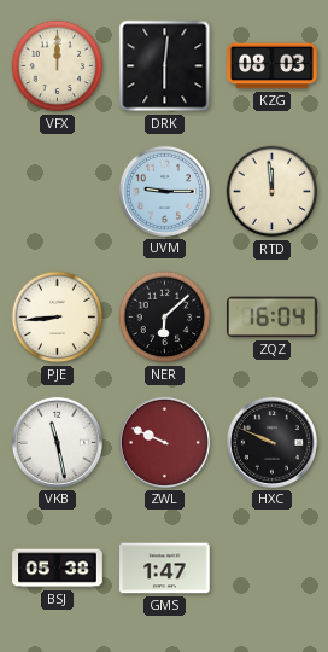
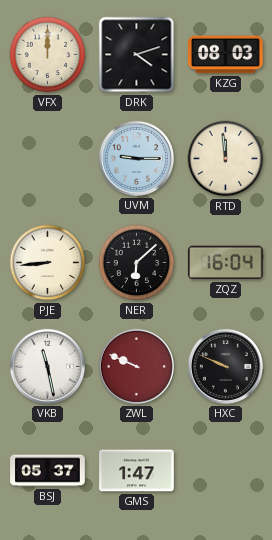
DRK: 6:01 -> 4:12
BSJ: 05:38 -> 05:37
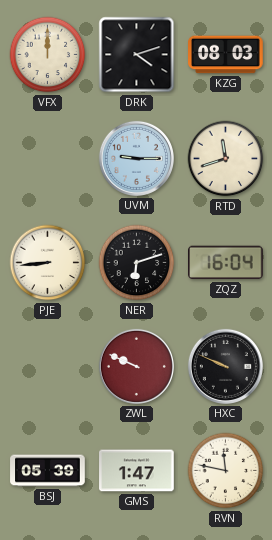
RTD: 11:59 -> 11:42
NER: 6:08 -> 6:12
VKB: 11:28 -> none
BSJ: 05:37 -> 05:39
RVN: none -> 11:47
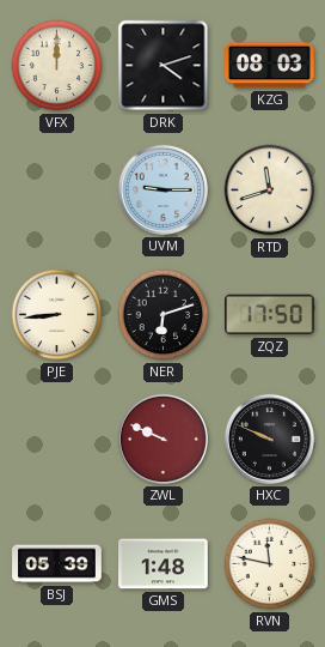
ZQZ: 16:04 -> 17:50
GMS: 1:47 -> 1:48
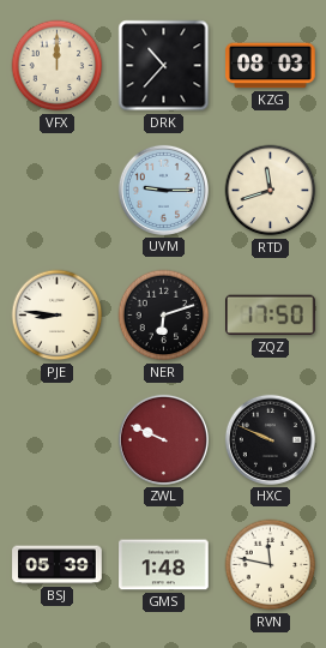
DRK: 4:12 -> 10:37
PJE: 8:44 -> 8:46
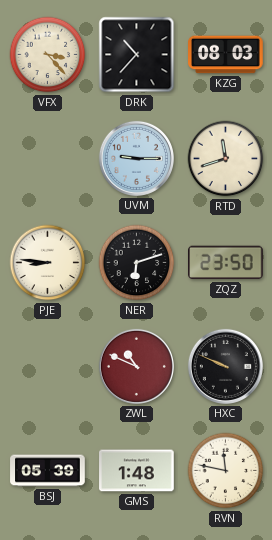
VFX: 12:00 -> 3:23
ZQZ: 17:50 -> 23:50
ZWL: 9:49 -> 10:49
